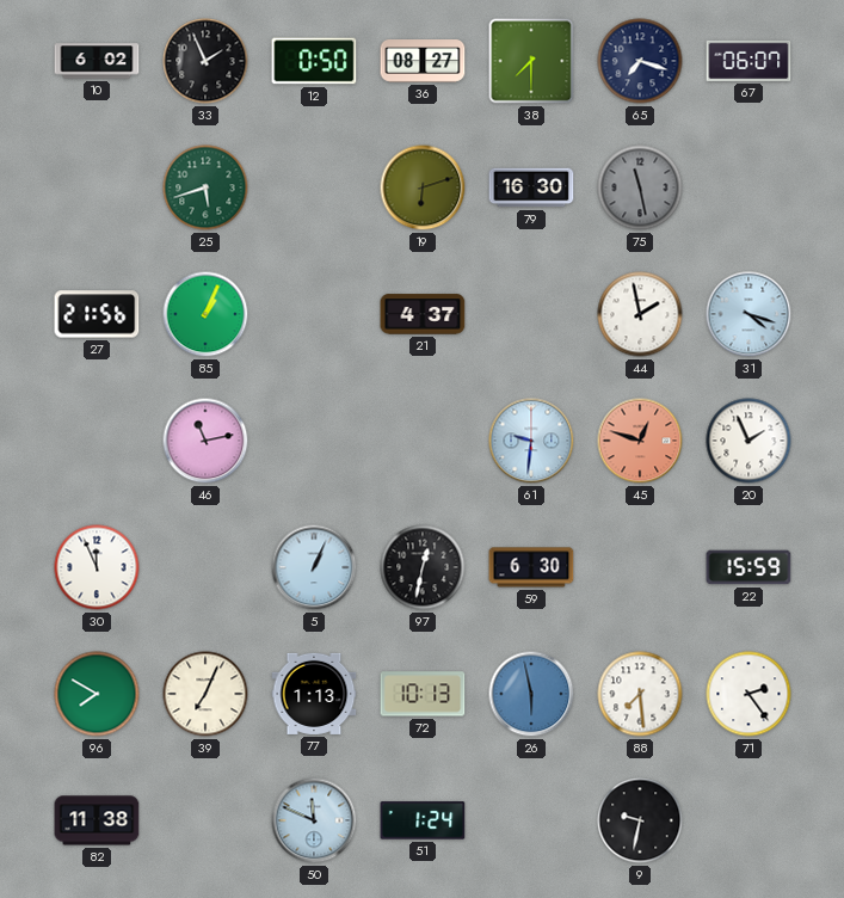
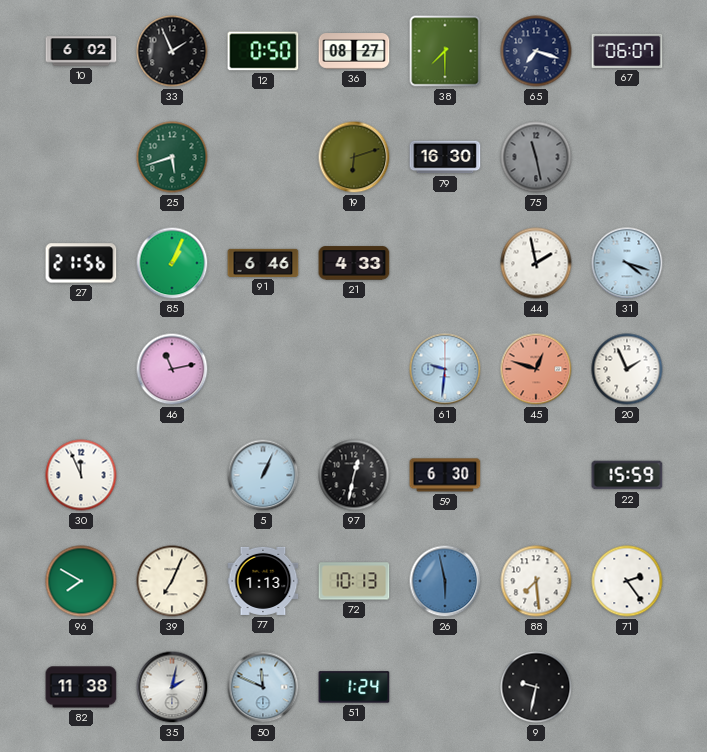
91: none -> 6:46
21: 4:37 -> 4:33
35: none -> 2:02
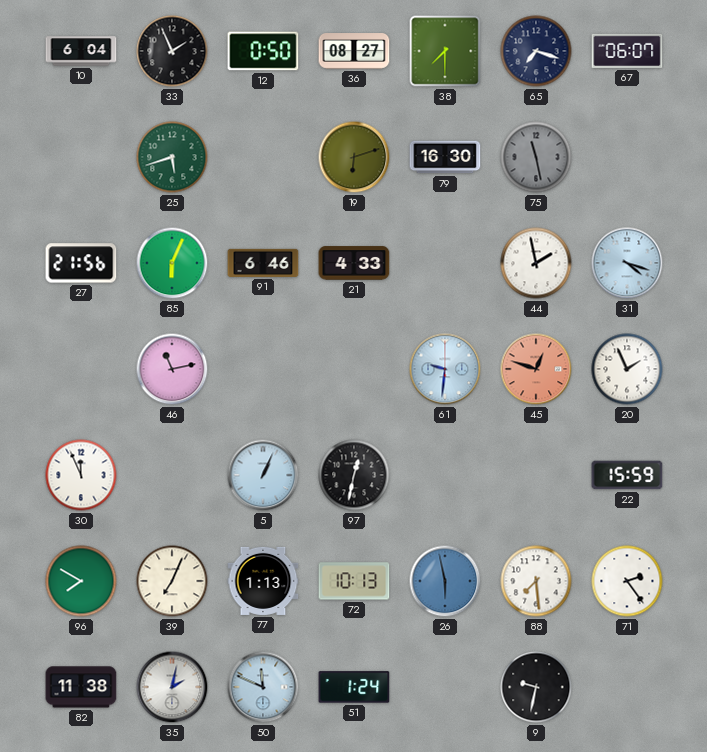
10: 6:02 -> 6:04
85: 1:04 -> 6:04
59: 6:30 -> none
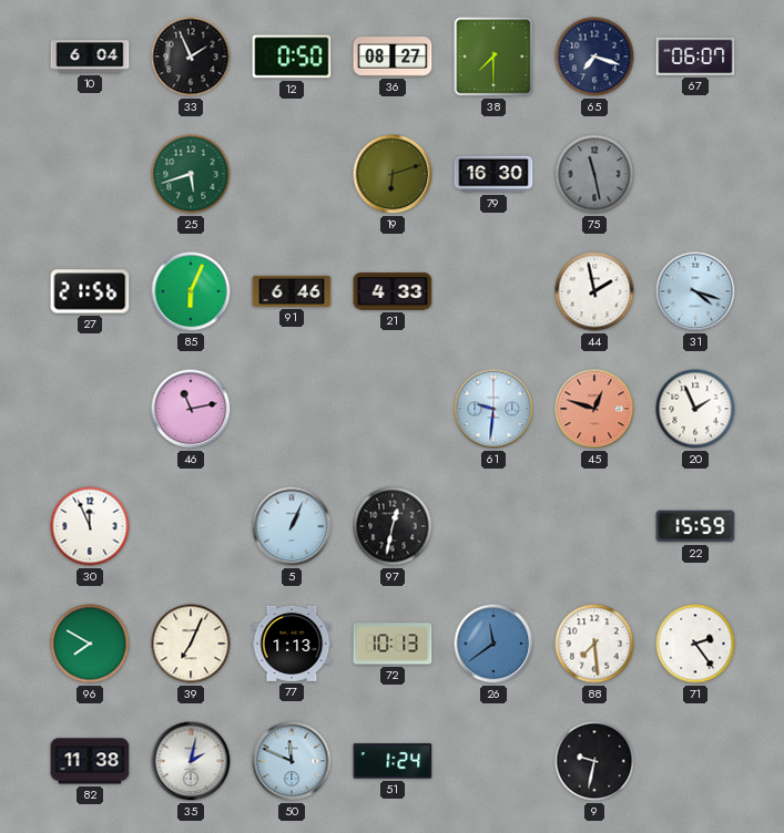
26: 5:58 -> 11:39
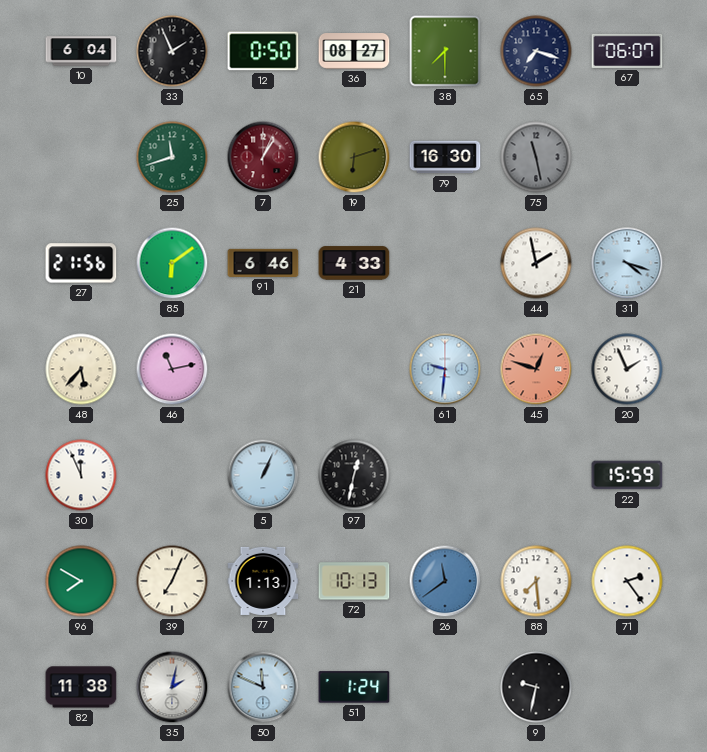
25: 5:42 -> 11:42
7: none -> 1:04
85: 6:04 -> 6:09
48: none -> 5:37
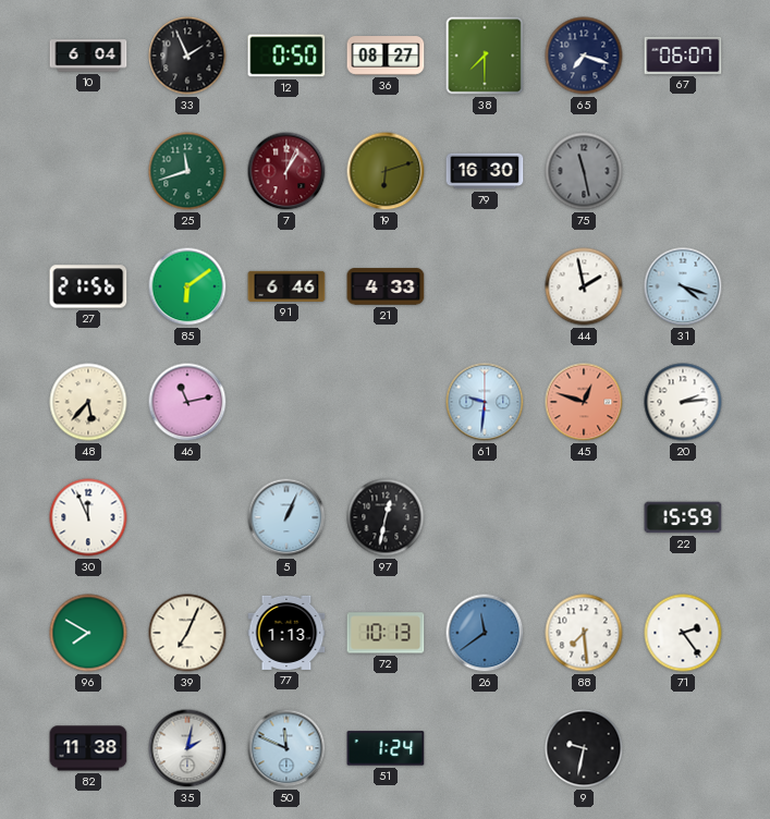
20: 1:56 -> 2:14
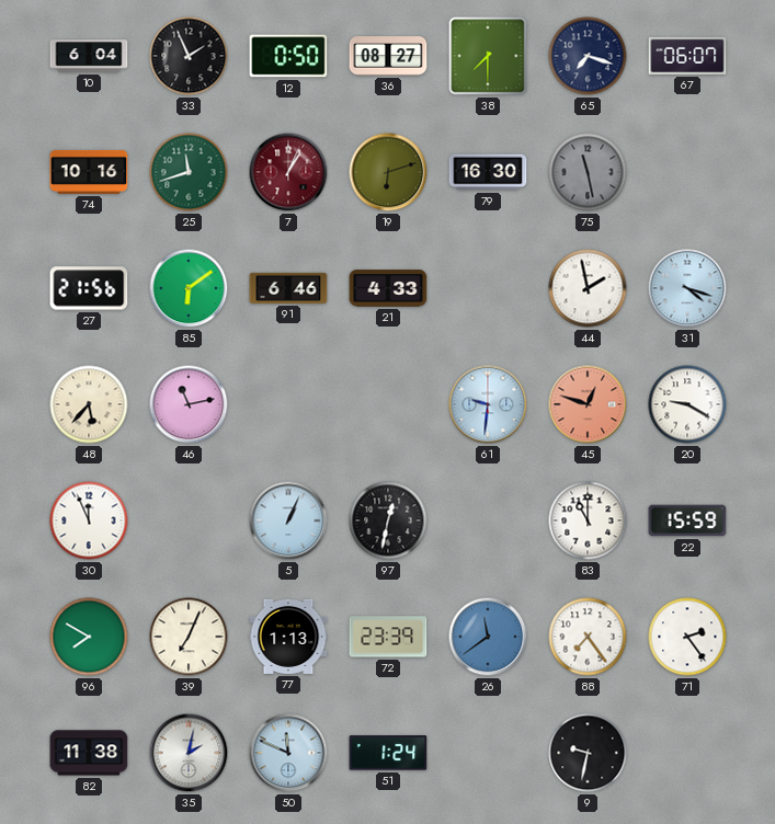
74: none -> 10:16
20: 2:14 -> 9:20
83: none -> 11:00
72: 10:13 -> 23:39
88: 7:29 -> 7:24
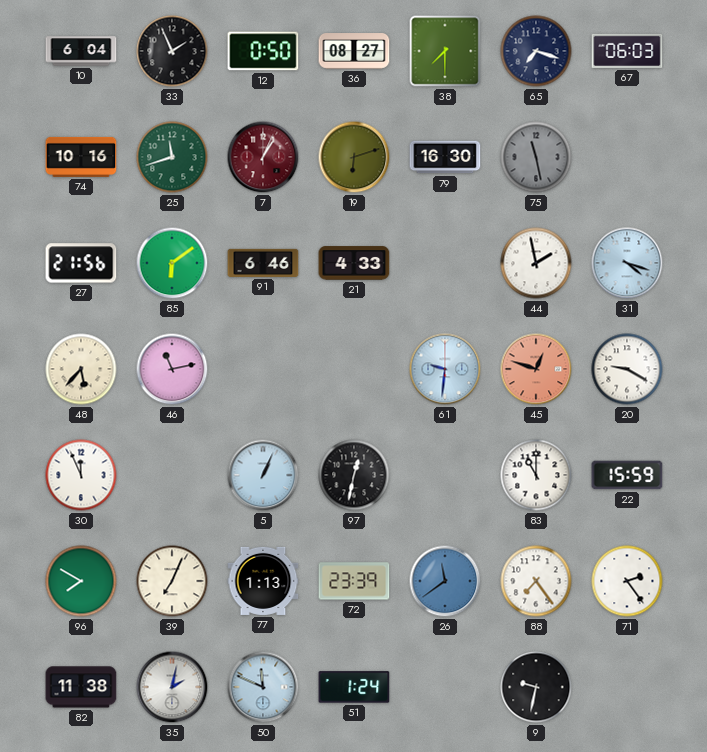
67: 06:07 -> 06:03
